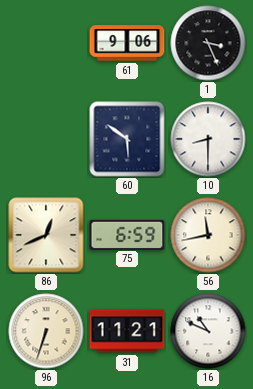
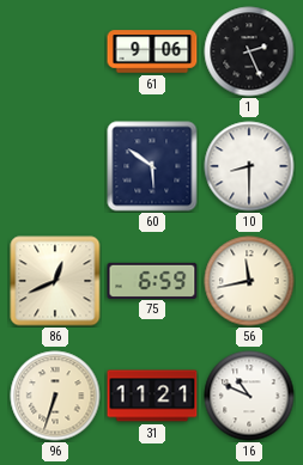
1: 3:26 -> 2:26
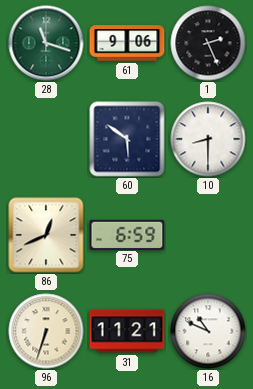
28: none -> 11:18
56: 11:43 -> none
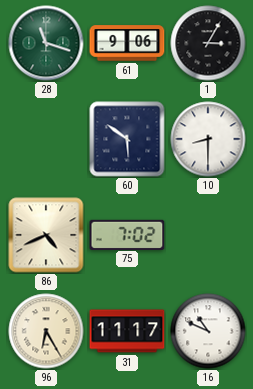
1: 2:26 -> 3:05
86: 12:41 -> 4:41
75: 6:59 -> 7:02
96: 6:33 -> 6:25
31: 11:21 -> 11:17
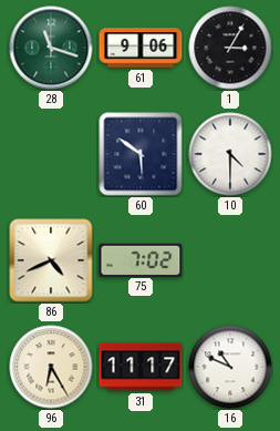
10: 8:30 -> 4:30
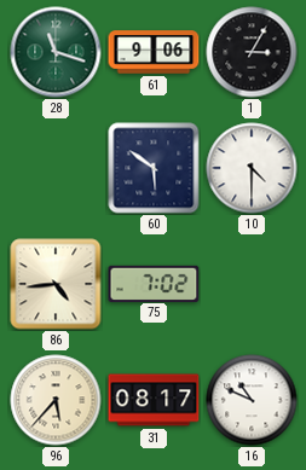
86: 4:41 -> 4:44
96: 6:25 -> 5:37
31: 11:17 -> 08:17
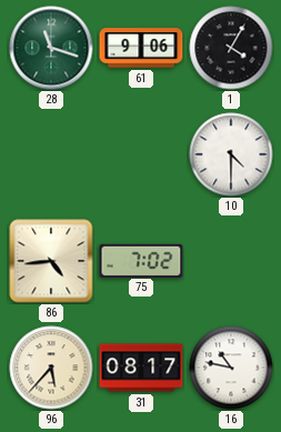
1: 3:05 -> 4:05
60: 5:51 -> none
16: 10:49 -> 10:47
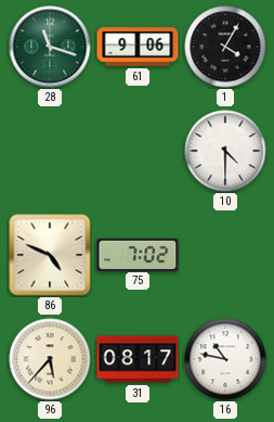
86: 4:44 -> 4:49
